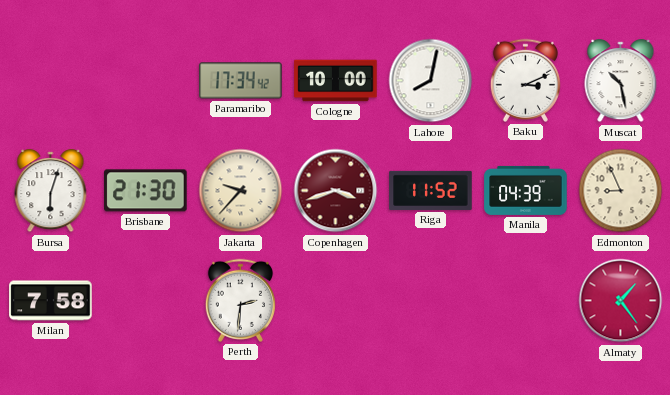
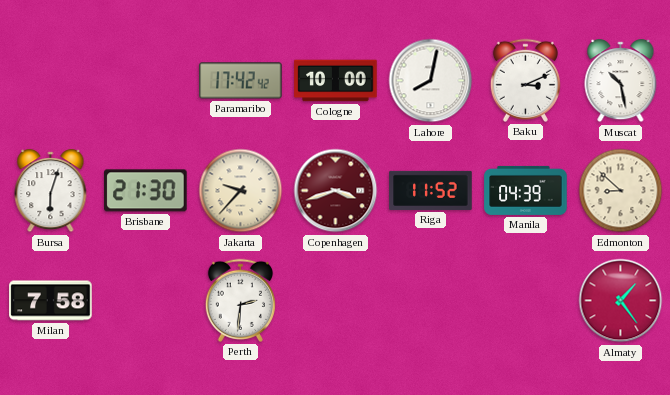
Paramaribo: 17:34 -> 17:42
Edmonton: 8:56 -> 8:52
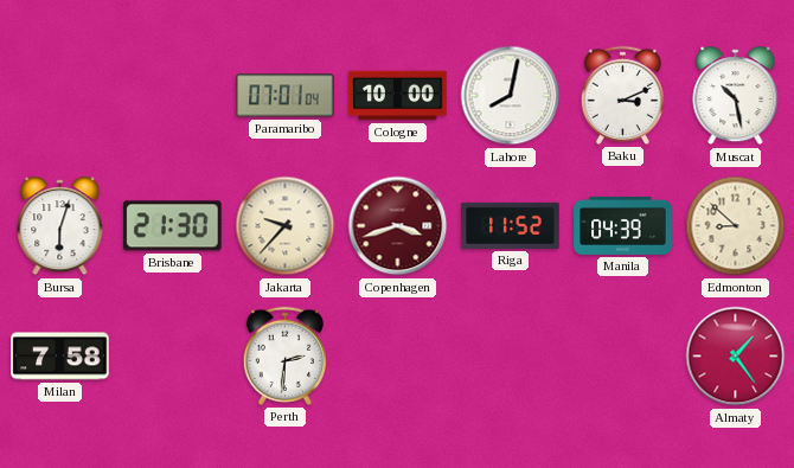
Paramaribo: 17:42 -> 07:01
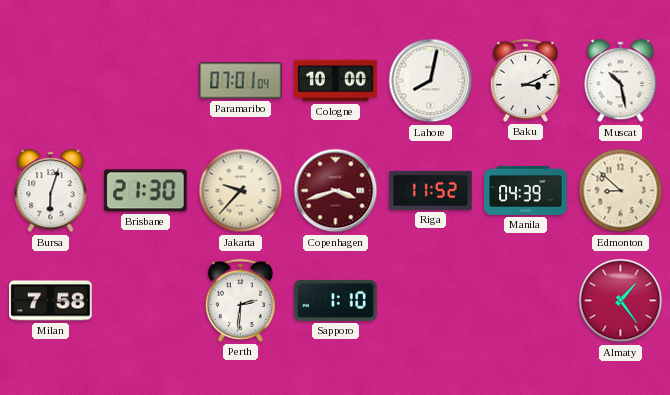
Sapporo: none -> 1:10
